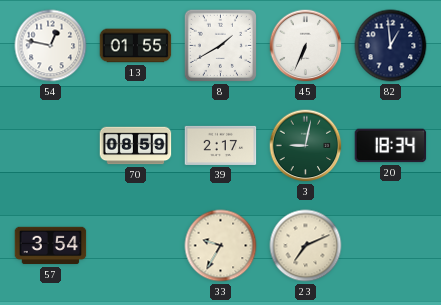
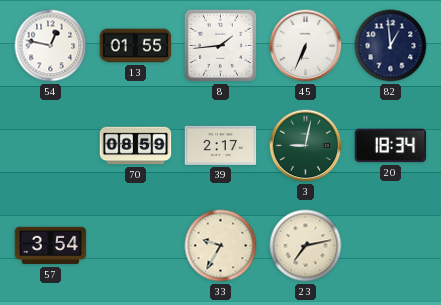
8: 1:40 -> 1:44
23: 7:11 -> 7:13
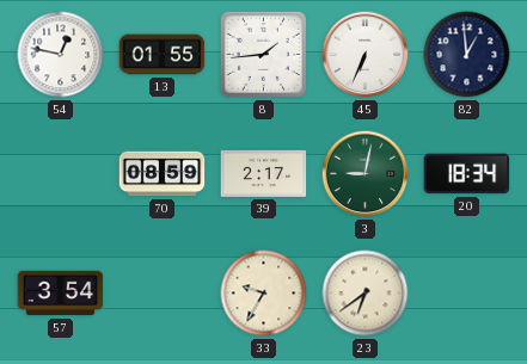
23: 7:13 -> 6:39
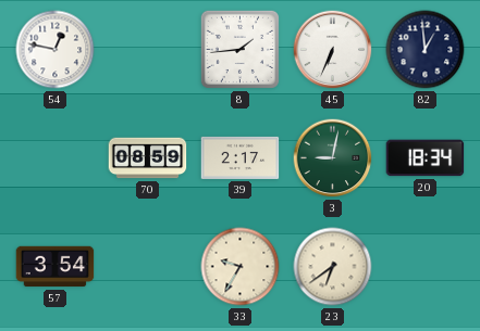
13: 01:55 -> none
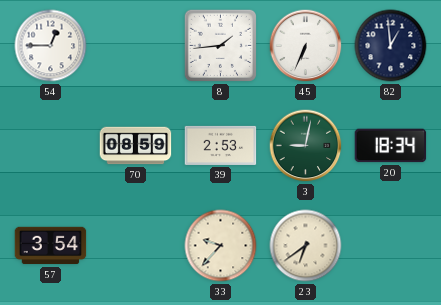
54: 12:47 -> 12:45
39: 2:17 -> 2:53
33: 9:35 -> 9:37
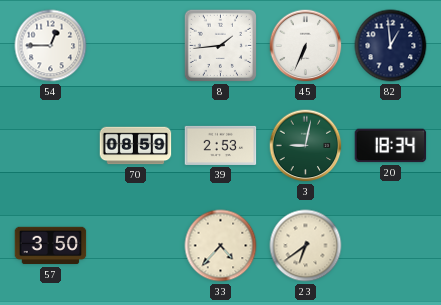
57: 3:54 -> 3:50
33: 9:37 -> 4:37
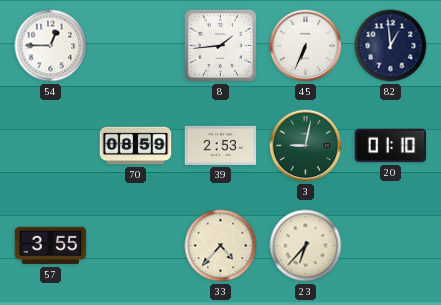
20: 18:34 -> 01:10
57: 3:50 -> 3:55
23: 6:39 -> 6:37
